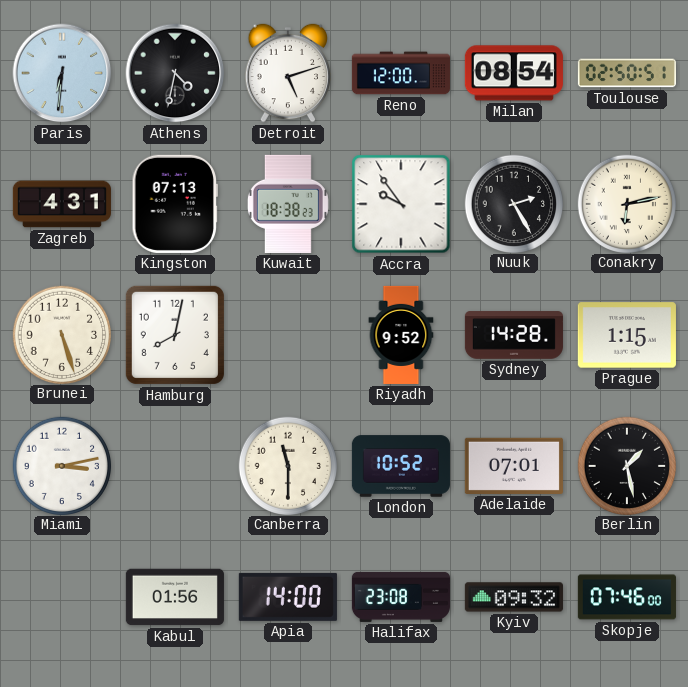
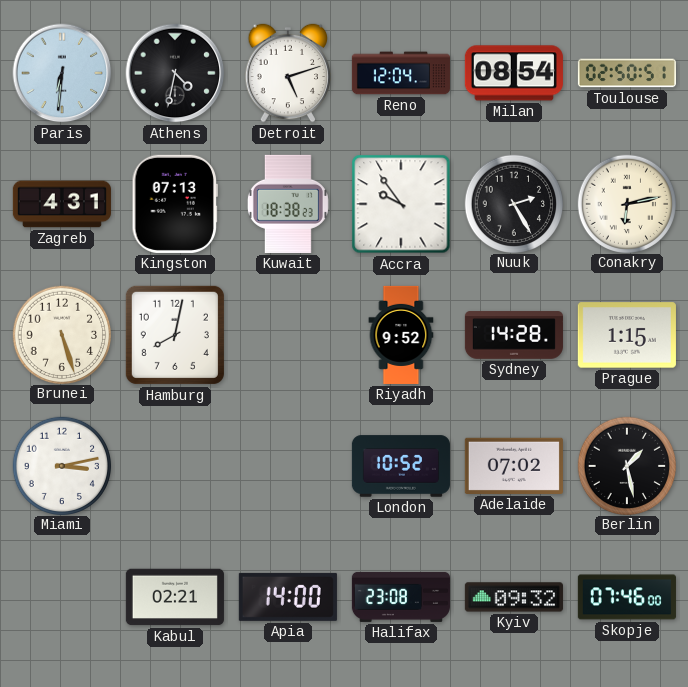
Reno: 12:00 -> 12:04
Canberra: 11:30 -> none
Adelaide: 07:01 -> 07:02
Kabul: 01:56 -> 02:21
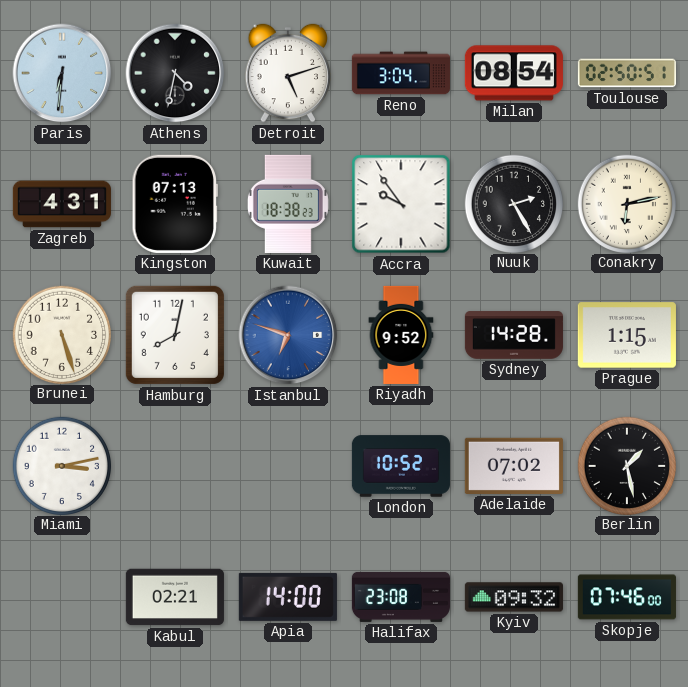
Reno: 12:04 -> 3:04
Istanbul: none -> 6:48
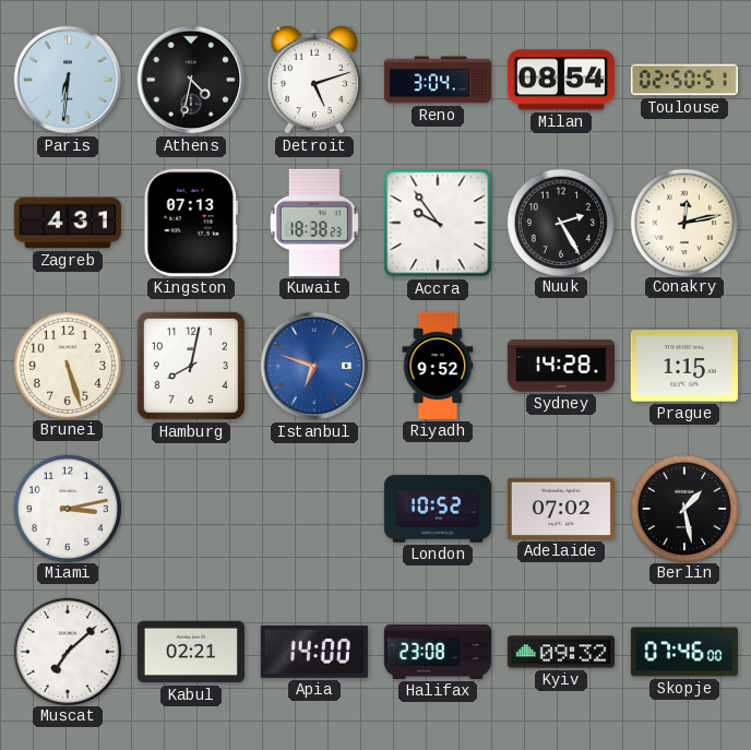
Conakry: 6:13 -> 12:13
Muscat: none -> 7:08
